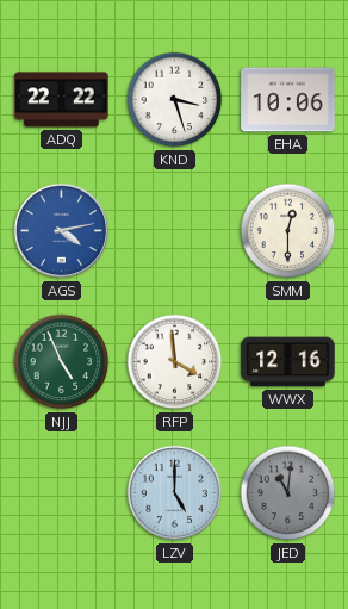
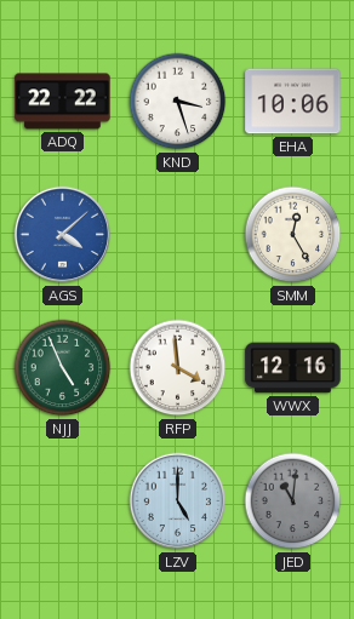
AGS: 4:13 -> 4:08
SMM: 12:30 -> 12:25
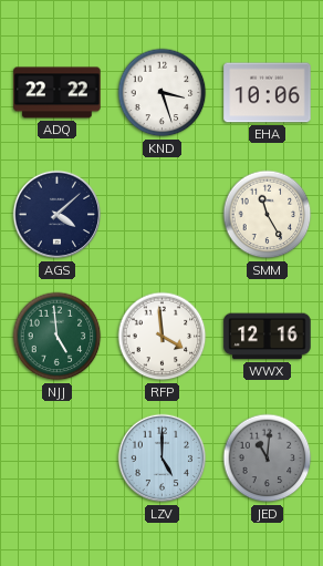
AGS dial: blue -> navy
SMM: 12:25 -> 11:25
NJJ: 4:56 -> 4:59
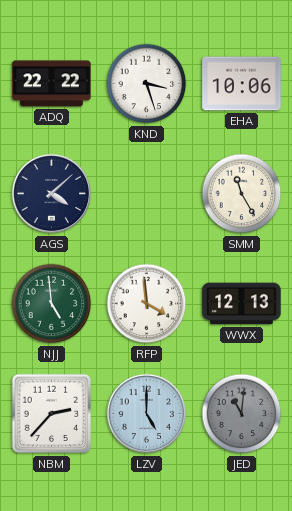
WWX: 12:16 -> 12:13
NBM: none -> 2:37
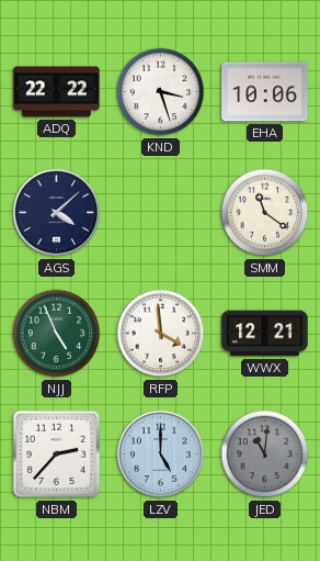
SMM: 11:25 -> 11:21
NJJ: 4:59 -> 4:56
WWX: 12:13 -> 12:21
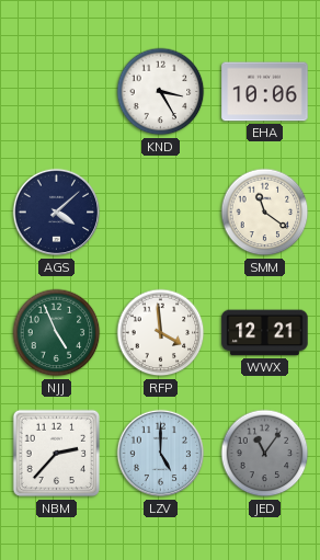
ADQ: 22:22 -> none
KND: 3:27 -> 3:25
JED: 11:01 -> 11:06
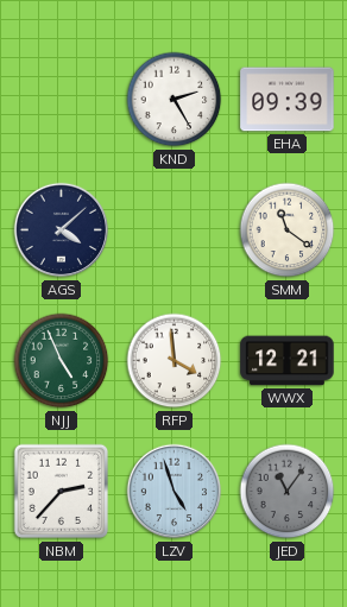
KND: 3:25 -> 2:25
EHA: 10:06 -> 09:39
LZV: 5:00 -> 4:57
